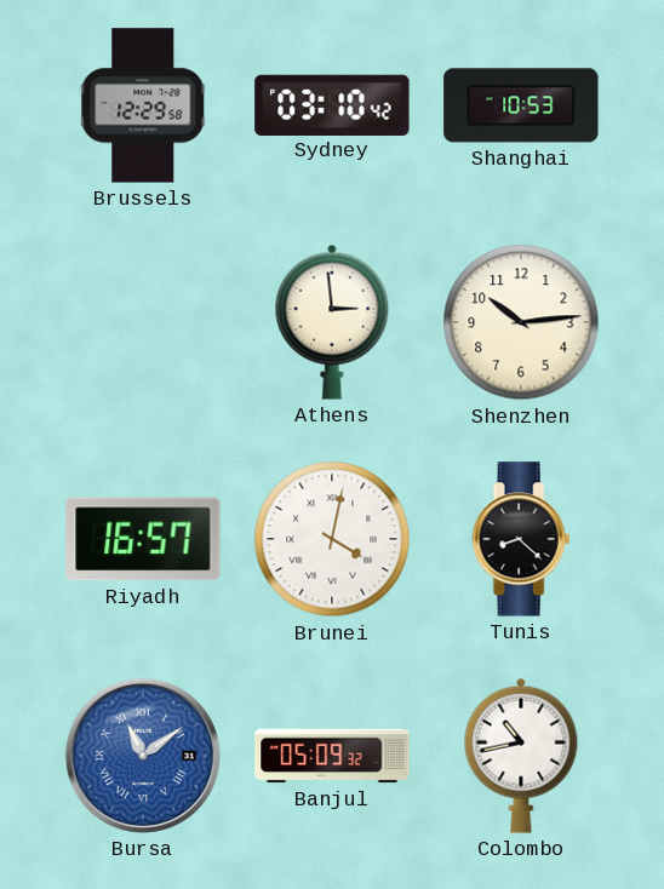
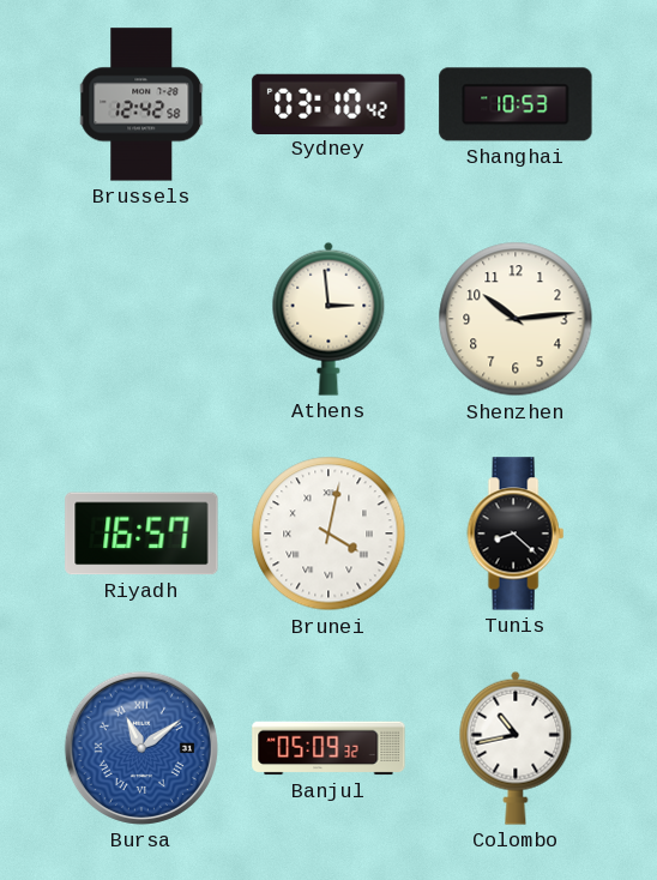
Brussels: 12:29 -> 12:42
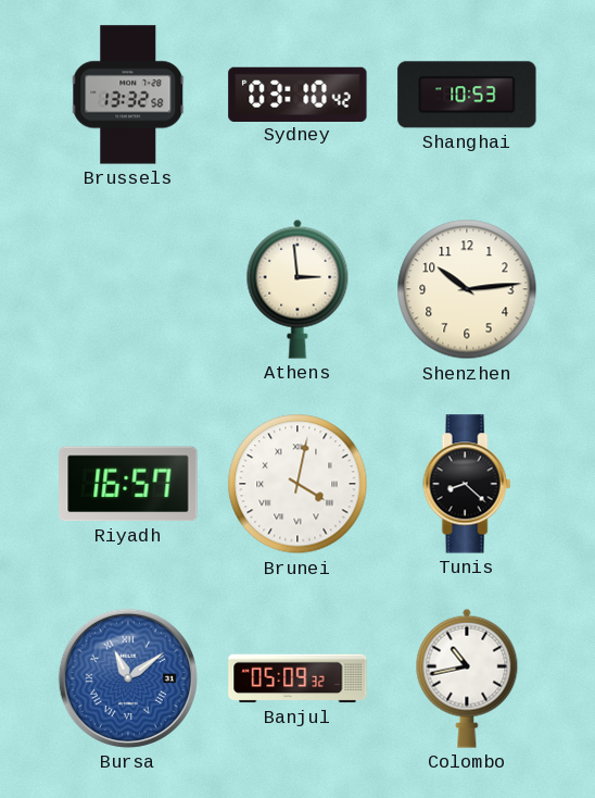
Brussels: 12:42 -> 13:32
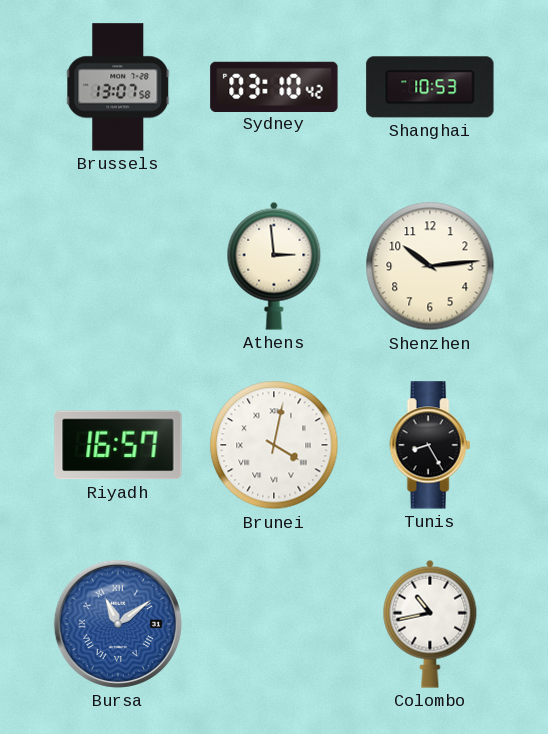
Brussels: 13:32 -> 13:07
Tunis: 8:22 -> 8:25
Banjul: 05:09 -> none
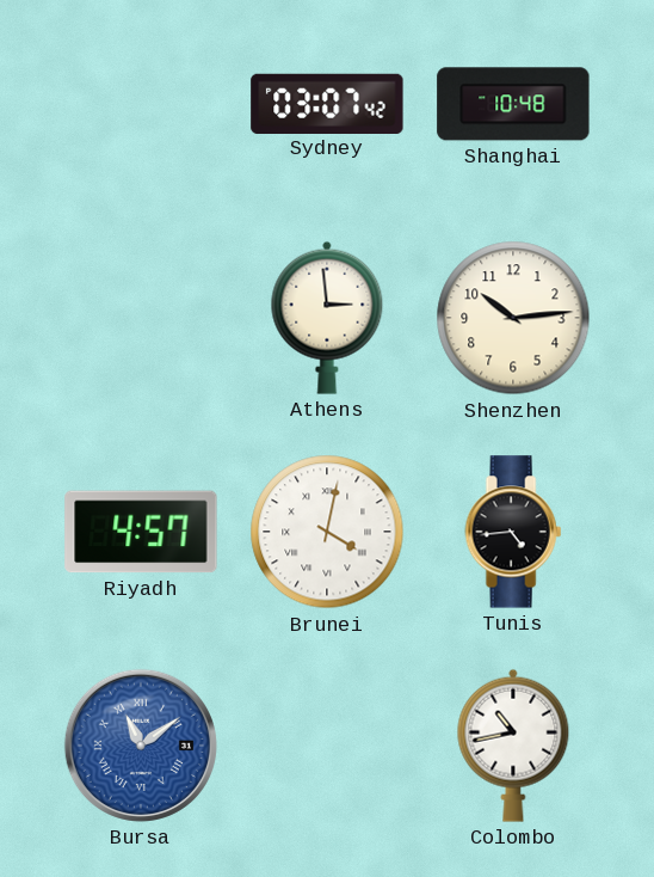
Brussels: 13:07 -> none
Sydney: 03:10 -> 03:07
Shanghai: 10:53 -> 10:48
Riyadh: 16:57 -> 4:57
Tunis: 8:25 -> 4:44
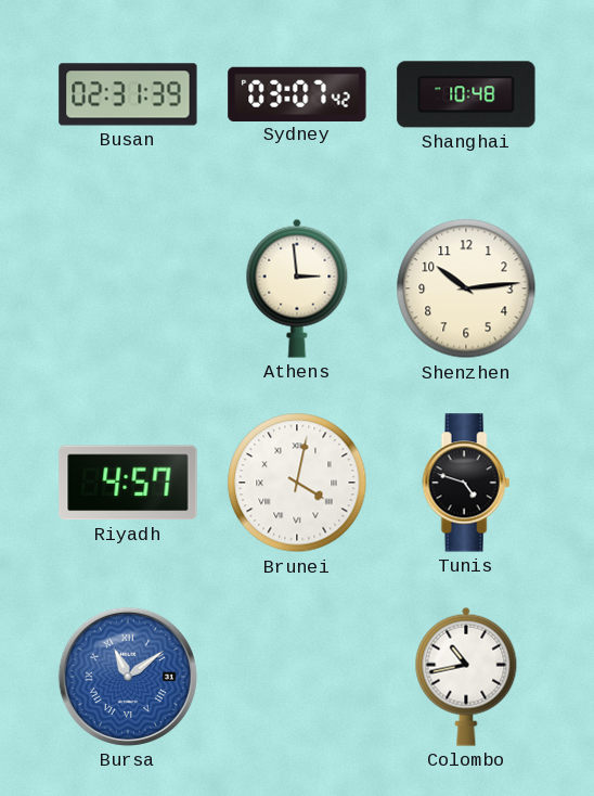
Busan: none -> 02:31
Tunis: 4:44 -> 4:48
